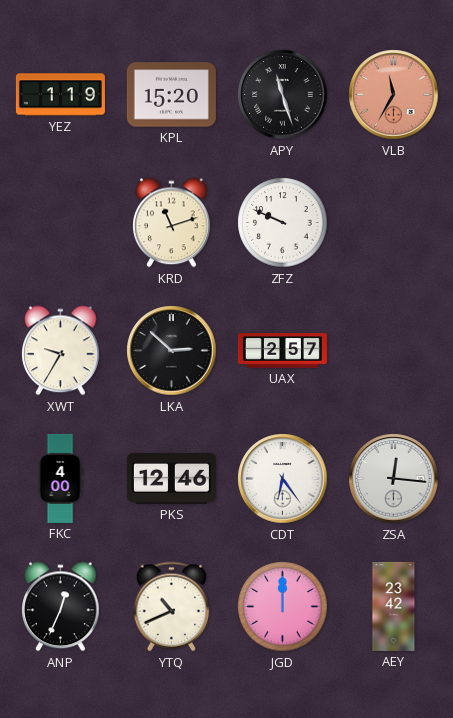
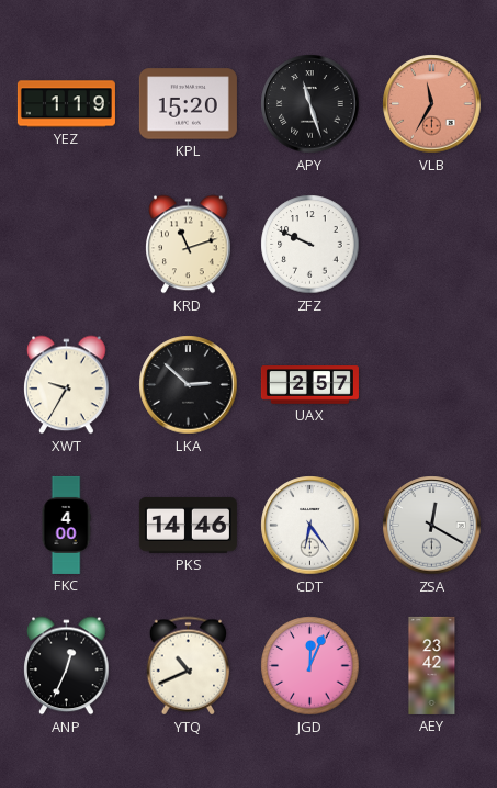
PKS: 12:46 -> 14:46
ZSA: 12:16 -> 12:20
JGD: 12:00 -> 12:04
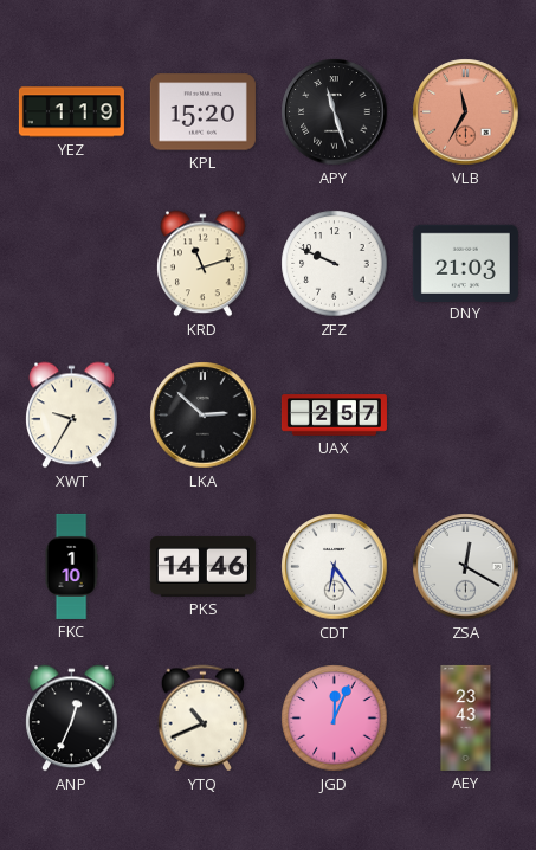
DNY: none -> 21:03
FKC: 4:00 -> 1:10
AEY: 23:42 -> 23:43
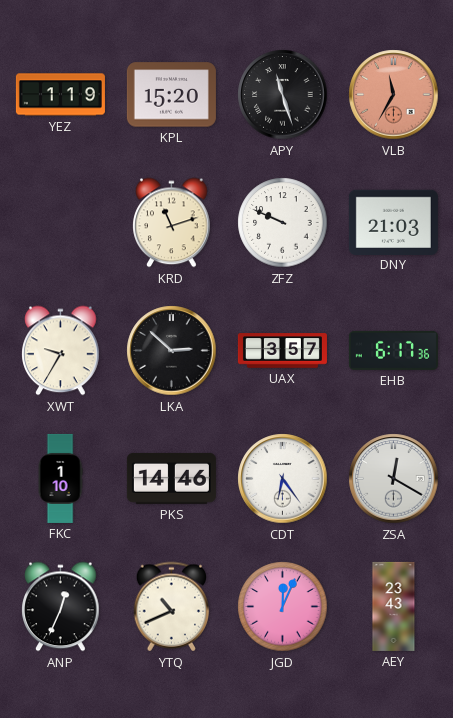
UAX: 2:57 -> 3:57
EHB: none -> 6:17
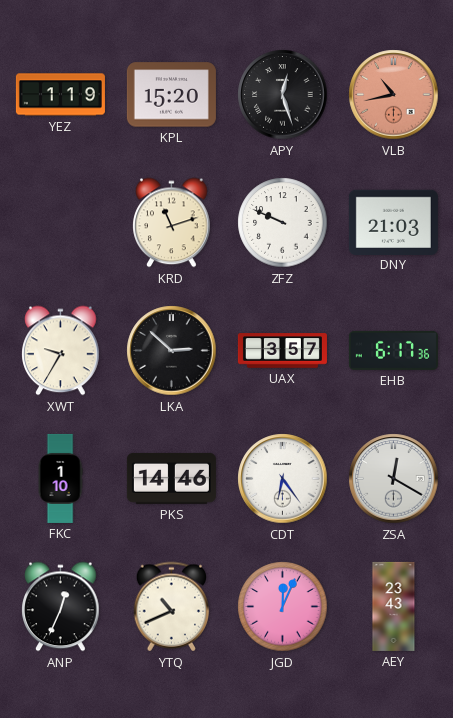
APY: 11:27 -> 12:27
VLB: 11:35 -> 10:43
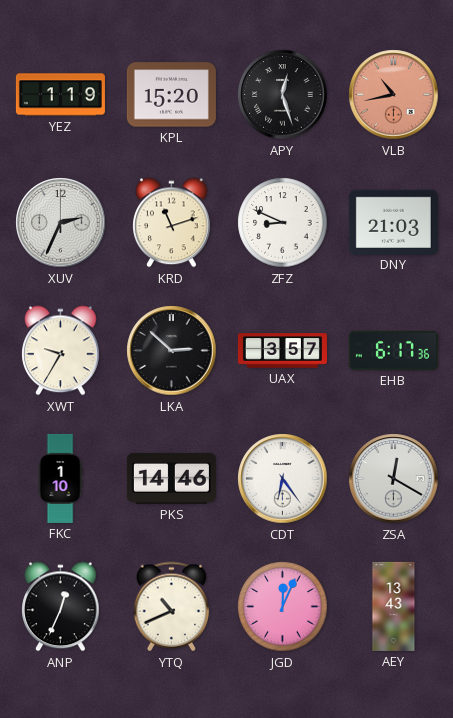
XUV: none -> 2:34
ZFZ: 9:49 -> 8:49
AEY: 23:43 -> 13:43
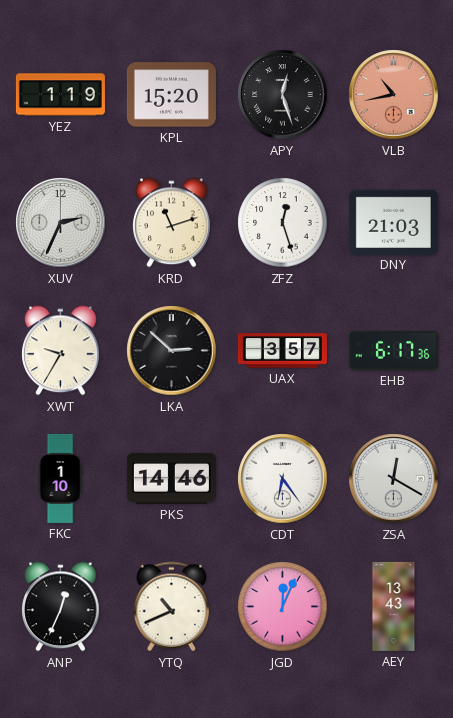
ZFZ: 8:49 -> 12:27
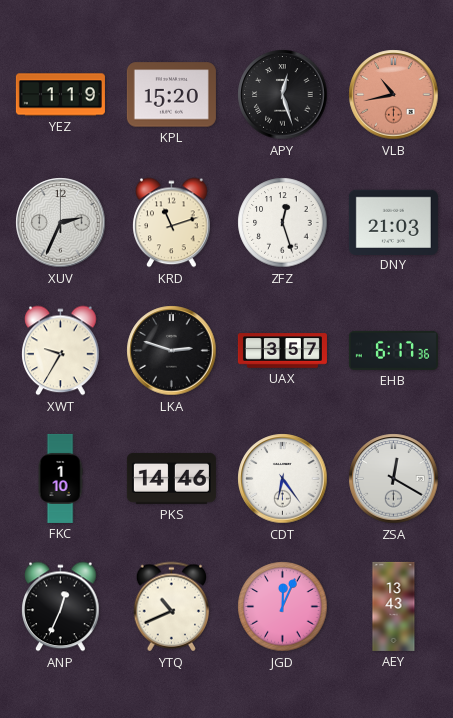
LKA: 2:52 -> 2:48
